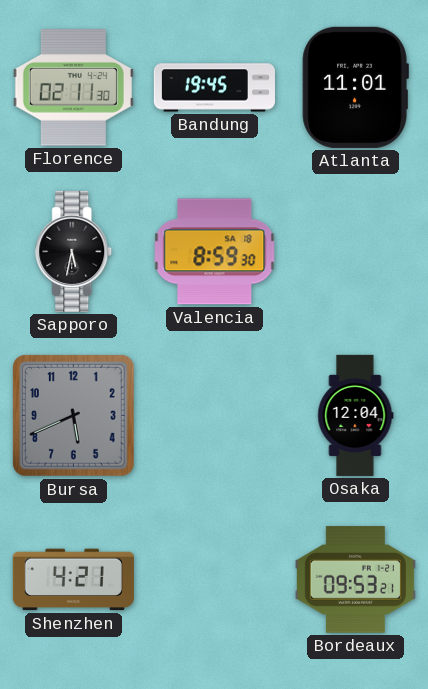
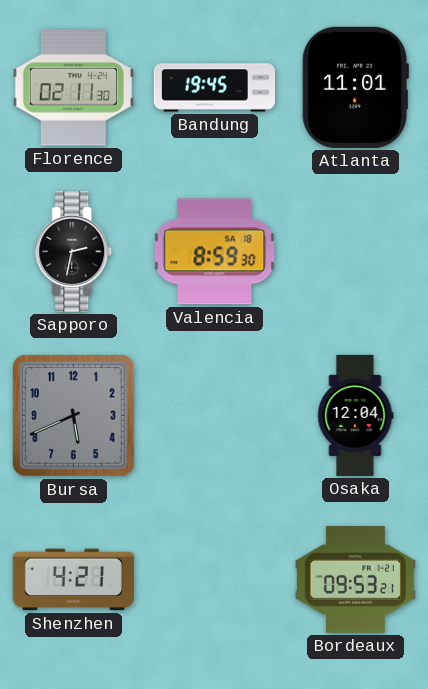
Sapporo: 5:32 -> 2:32
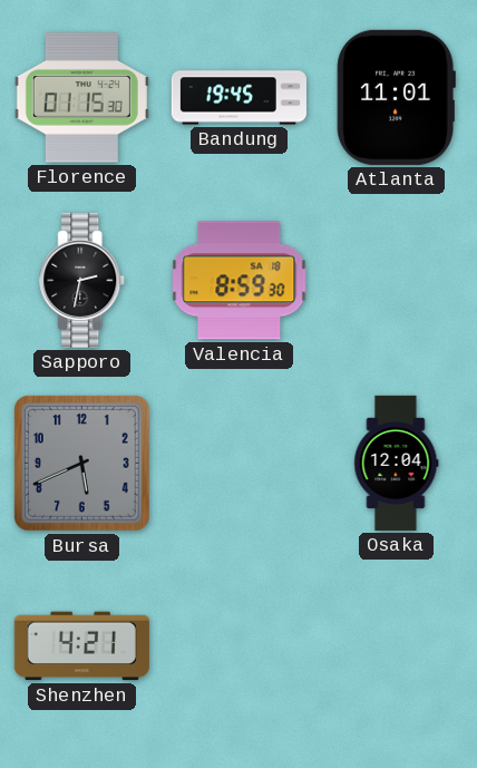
Florence: 02:11 -> 01:15
Bordeaux: 09:53 -> none
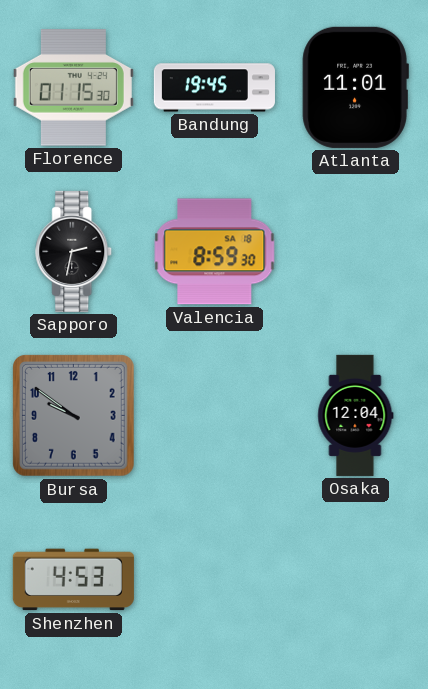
Bursa: 5:41 -> 9:51
Shenzhen: 4:21 -> 4:53
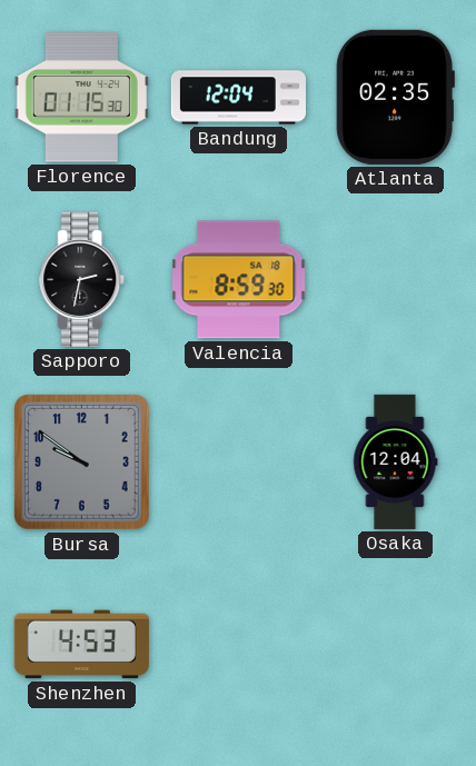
Bandung: 19:45 -> 12:04
Atlanta: 11:01 -> 02:35
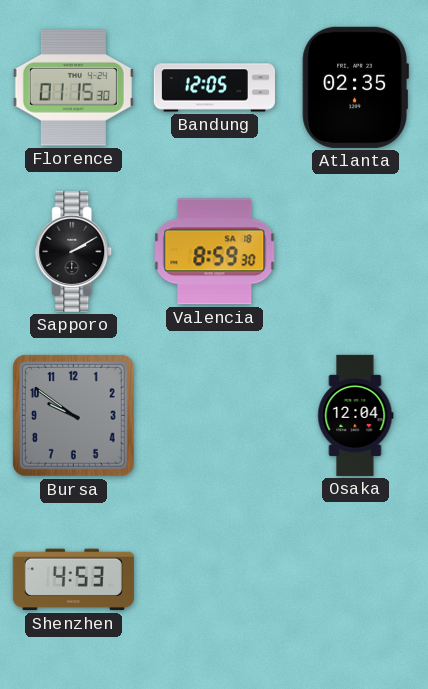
Bandung: 12:04 -> 12:05
Sapporo: 2:32 -> 2:10
